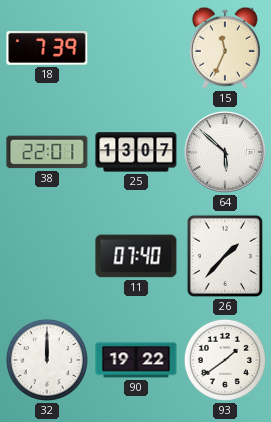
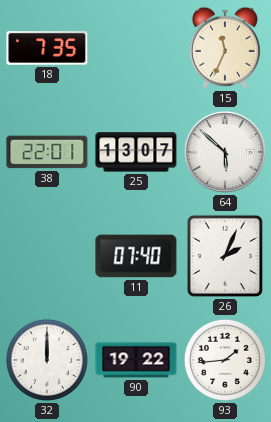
18: 7:39 -> 7:35
26: 1:37 -> 2:04
93: 1:39 -> 1:44
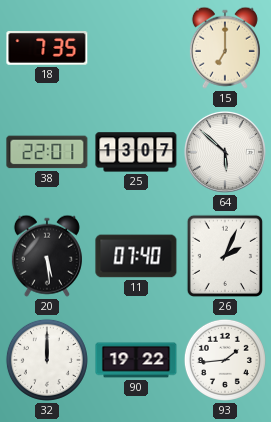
15: 11:34 -> 7:00
20: none -> 5:29
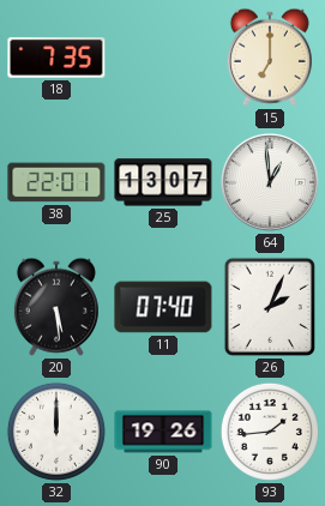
64: 5:52 -> 12:59
90: 19:22 -> 19:26
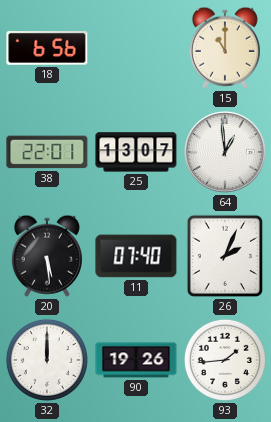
18: 7:35 -> 6:56
15: 7:00 -> 11:00
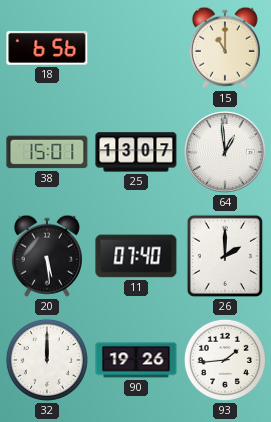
38: 22:01 -> 15:01
26: 2:04 -> 2:00
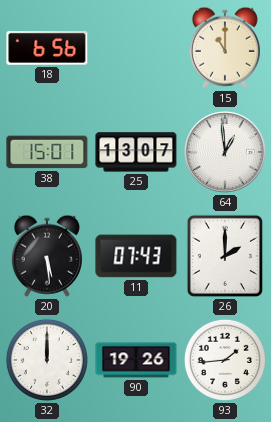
11: 07:40 -> 07:43
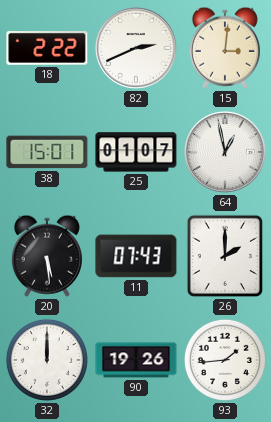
18: 6:56 -> 2:22
82: none -> 2:41
15: 11:00 -> 3:01
25: 13:07 -> 01:07
64: 12:59 -> 12:58
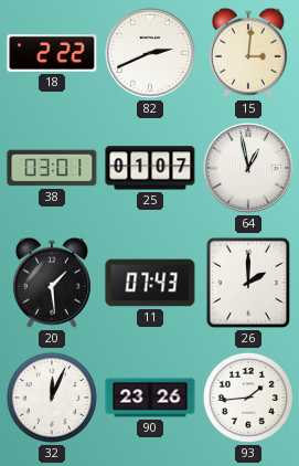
38: 15:01 -> 03:01
20: 5:29 -> 1:29
32: 12:00 -> 12:04
90: 19:26 -> 23:26
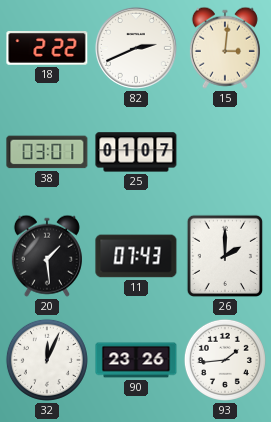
64: 12:58 -> none
